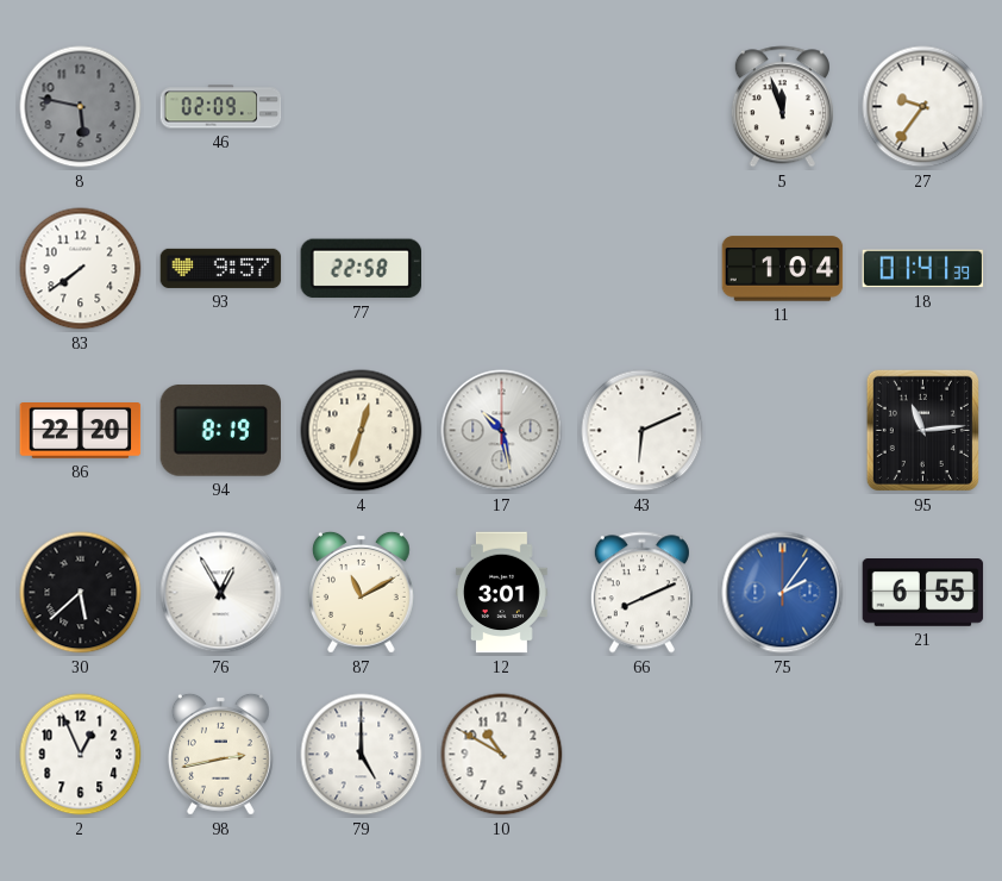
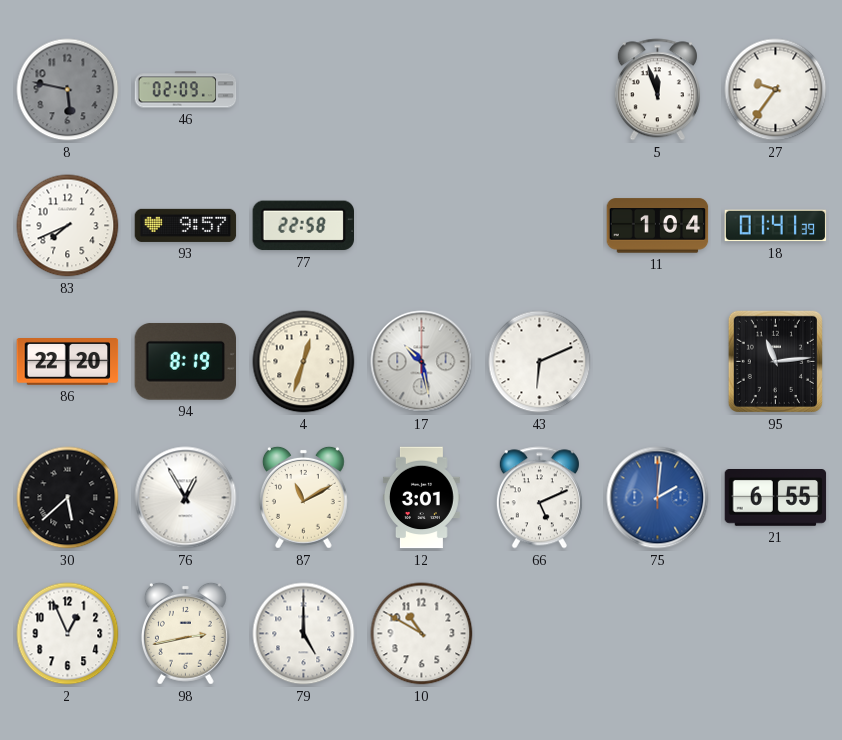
83: 7:39 -> 7:41
66: 8:11 -> 5:11
75: 2:06 -> 2:01
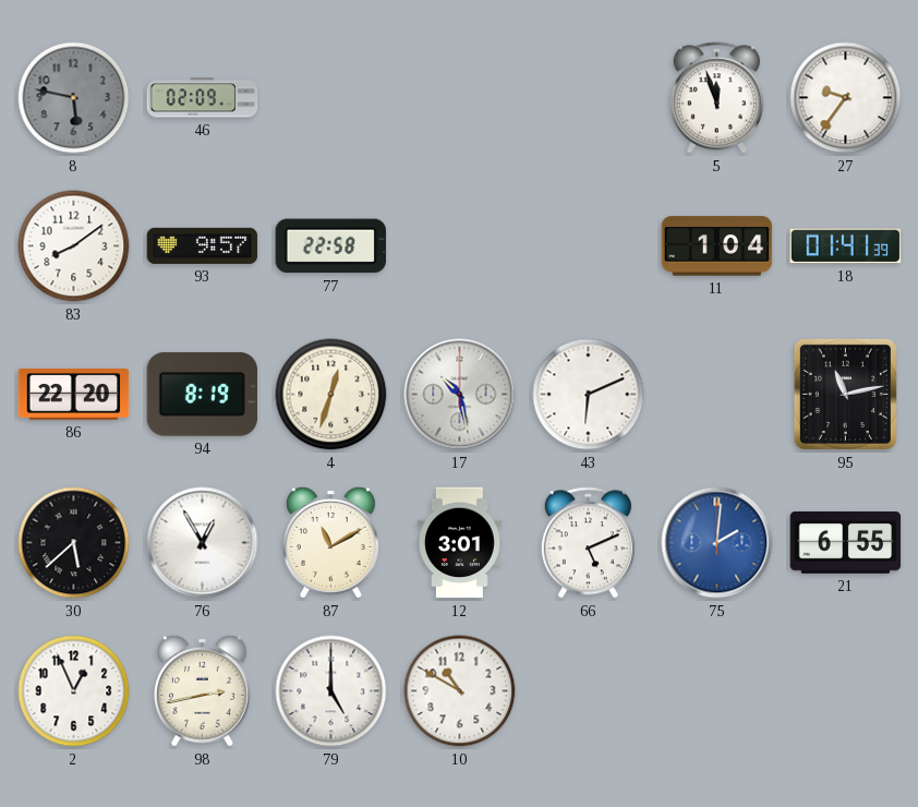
83: 7:41 -> 8:09
95: 11:14 -> 11:13
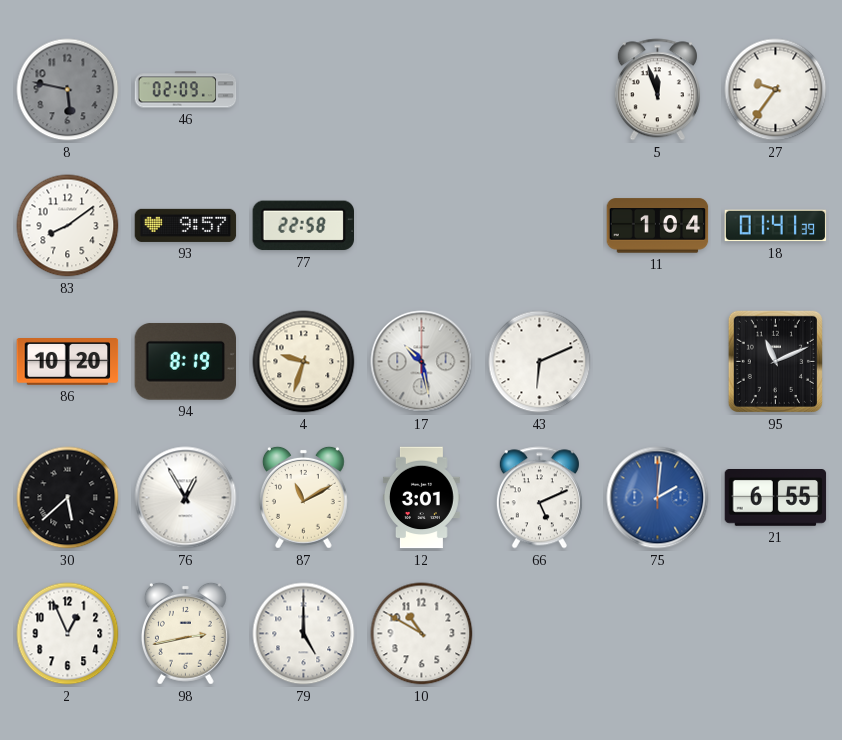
86: 22:20 -> 10:20
4: 12:33 -> 9:33
95: 11:13 -> 11:11
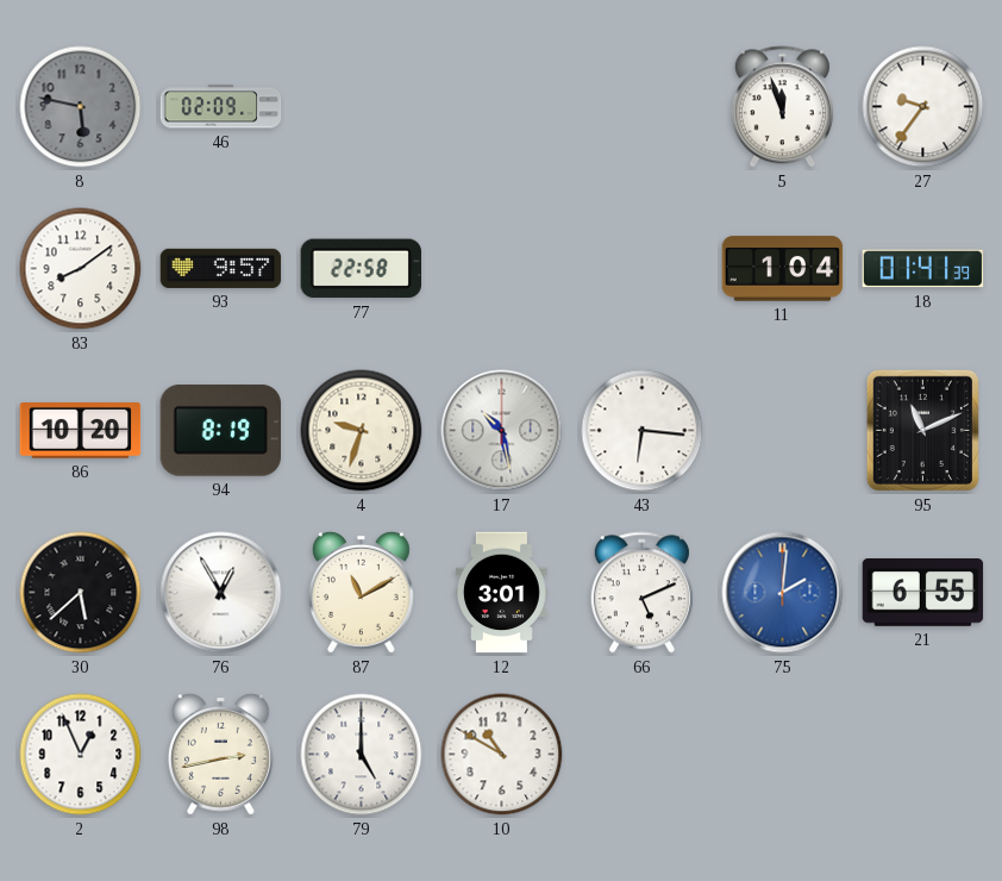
43: 6:11 -> 6:16
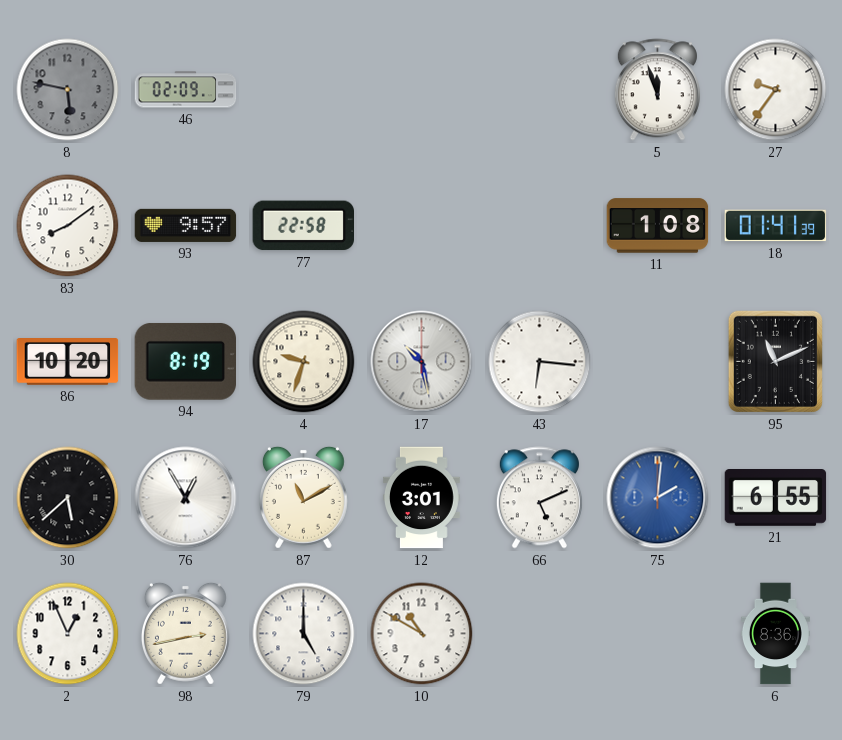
11: 1:04 -> 1:08
6: none -> 8:36
